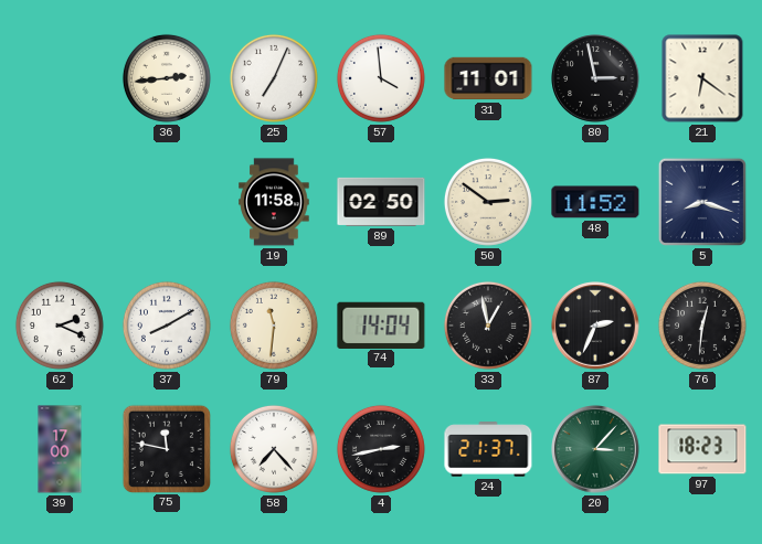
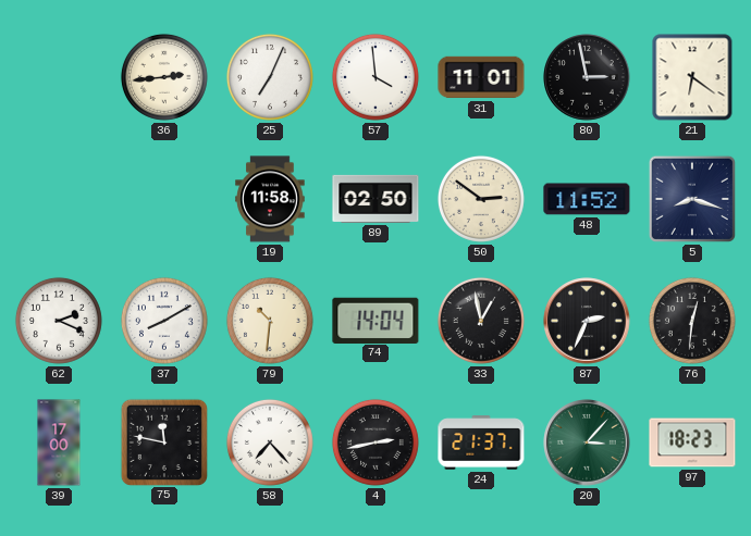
79: 11:31 -> 10:31
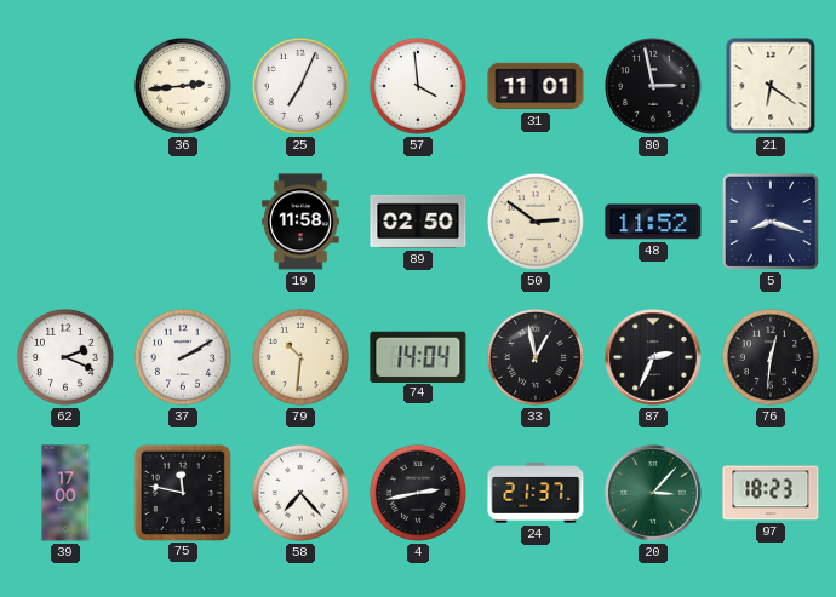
37: 8:10 -> 2:10
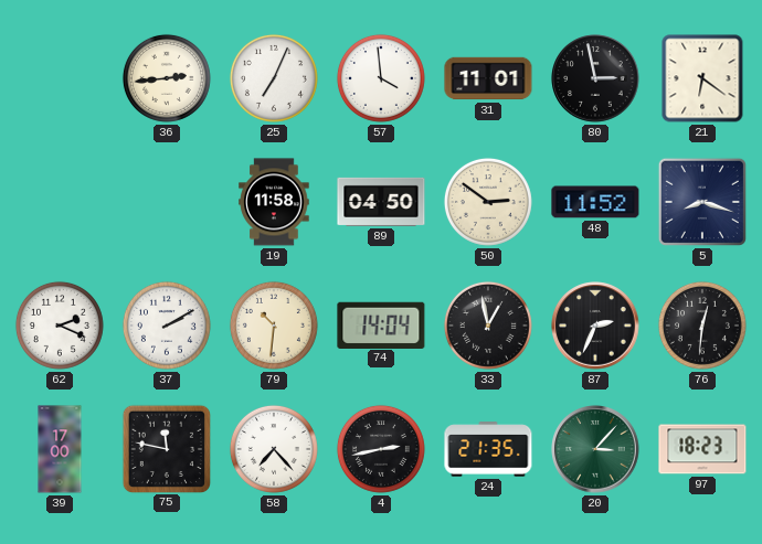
89: 02:50 -> 04:50
24: 21:37 -> 21:35
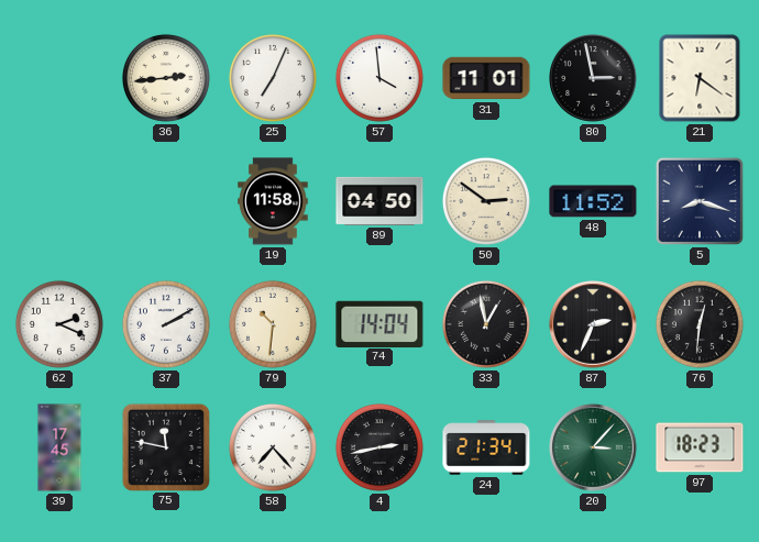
39: 17:00 -> 17:45
24: 21:35 -> 21:34
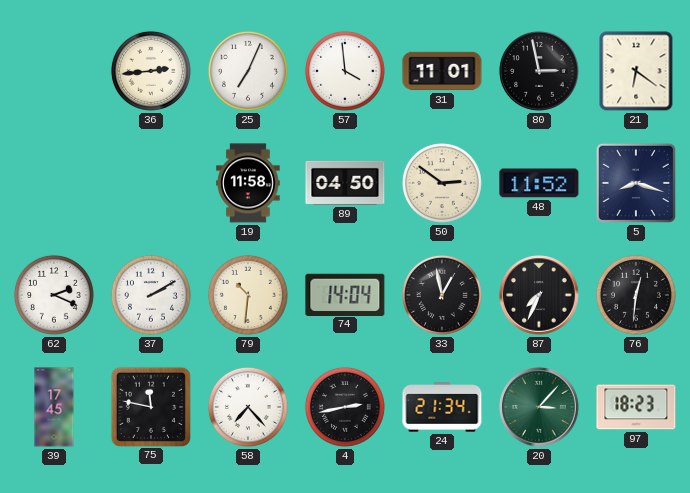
87: 2:34 -> 7:34
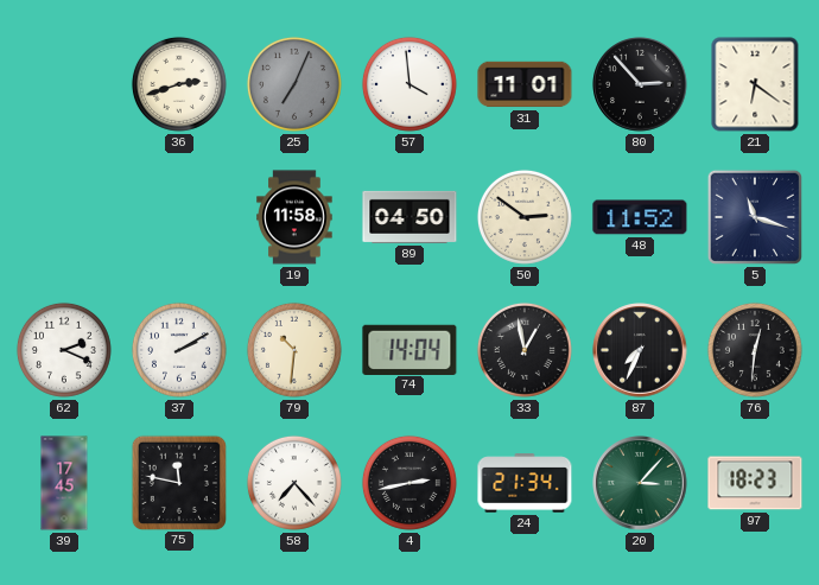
36: 2:44 -> 2:42
25 dial: white -> grey
80: 2:58 -> 2:53
5: 8:18 -> 11:18
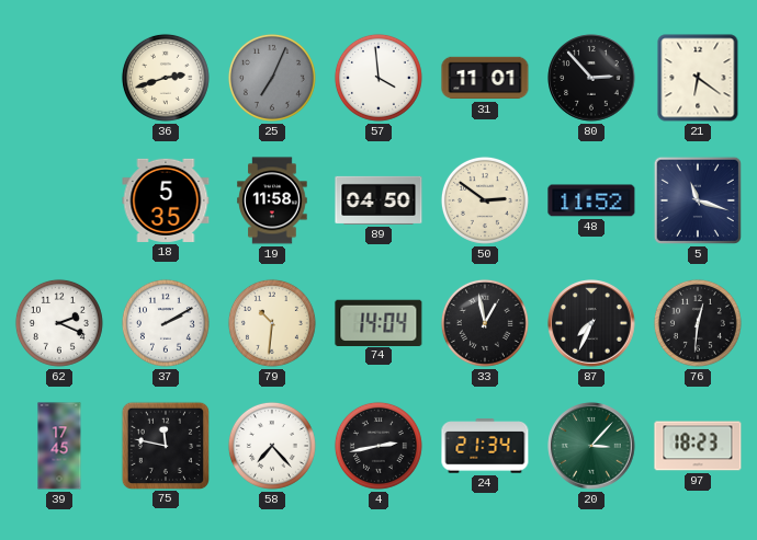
18: none -> 5:35
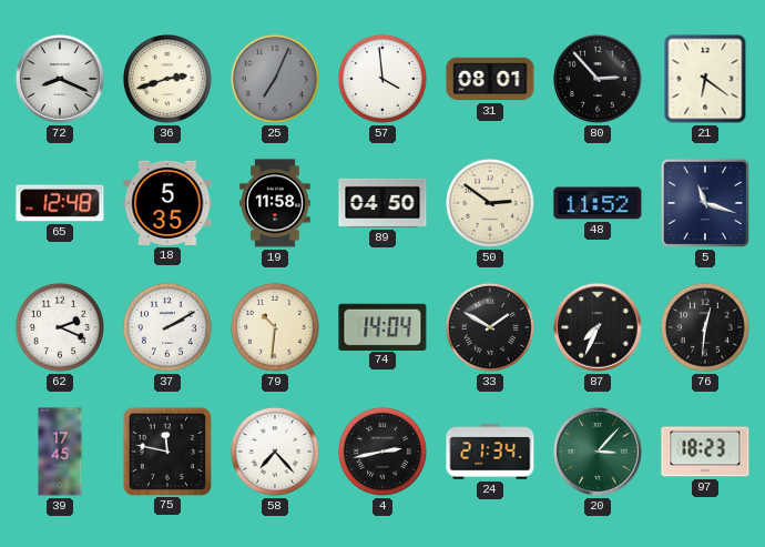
72: none -> 8:19
31: 11:01 -> 08:01
65: none -> 12:48
33: 12:58 -> 1:50
